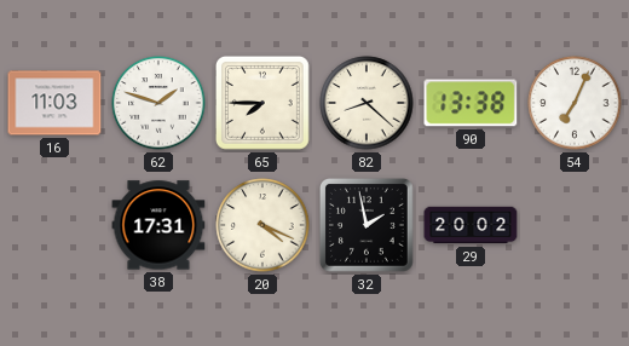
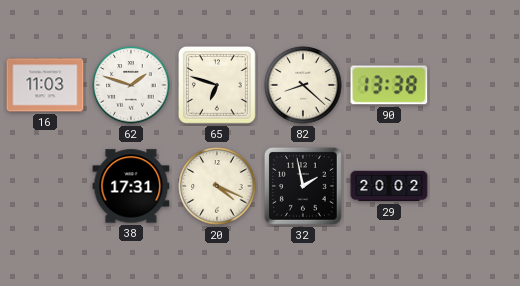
65: 7:45 -> 6:48
54: 7:04 -> none
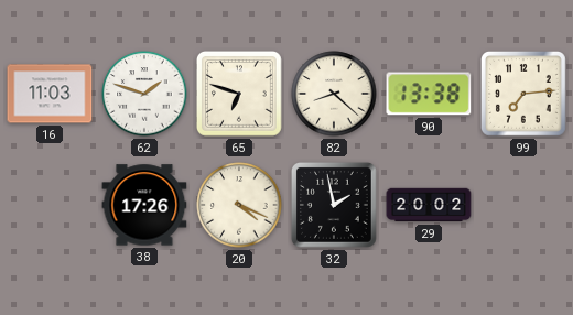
99: none -> 7:14
38: 17:31 -> 17:26
